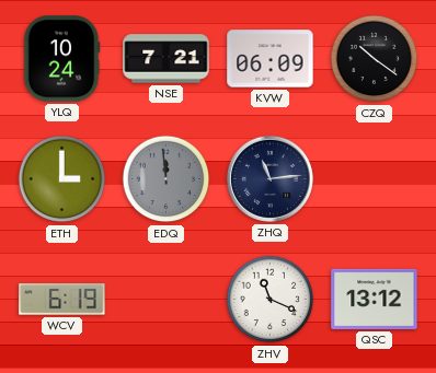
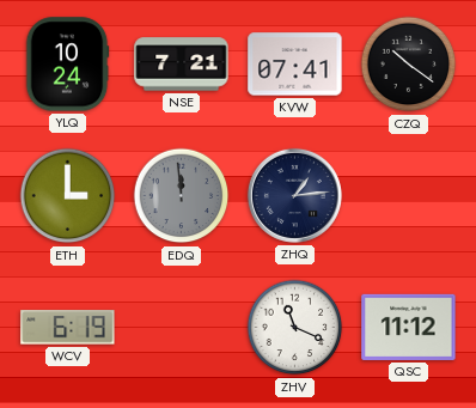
KVW: 06:09 -> 07:41
ZHQ: 11:14 -> 1:14
QSC: 13:12 -> 11:12
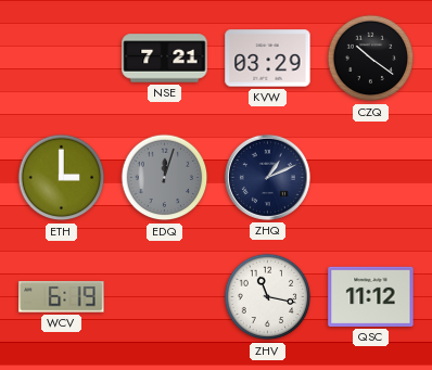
YLQ: 10:24 -> none
KVW: 07:41 -> 03:29
EDQ: 11:59 -> 12:03
ZHQ: 1:14 -> 1:11
ZHV: 11:19 -> 11:17
